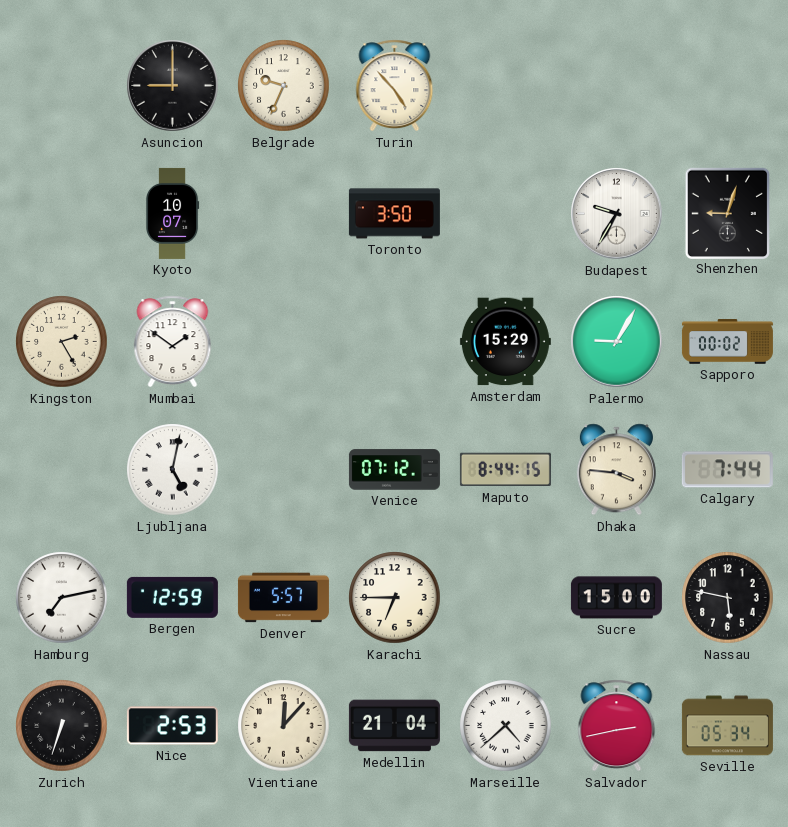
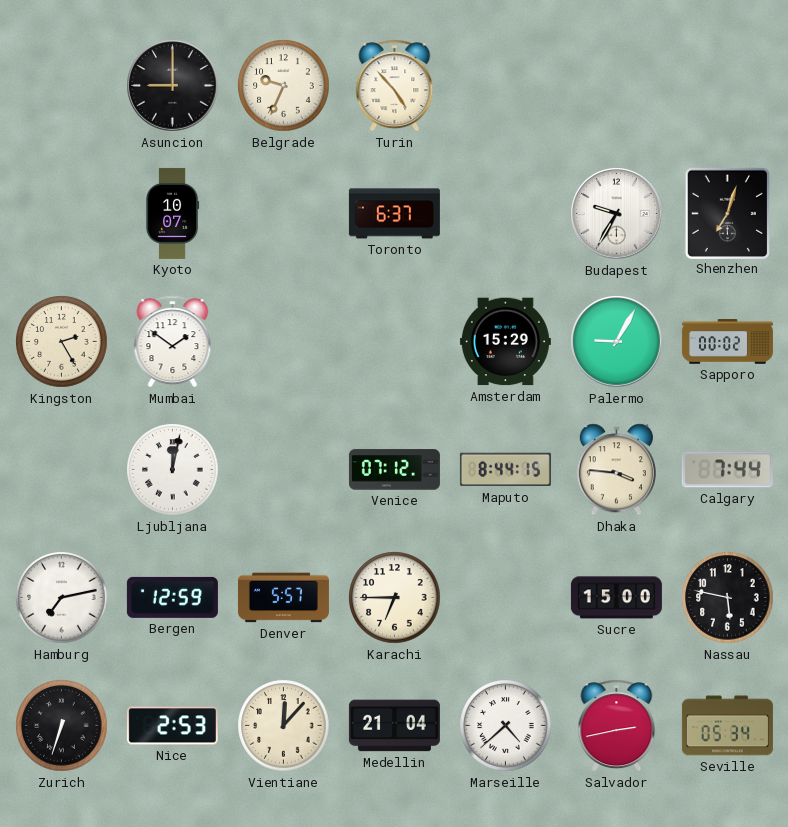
Toronto: 3:50 -> 6:37
Shenzhen: 9:03 -> 7:03
Ljubljana: 5:02 -> 12:02
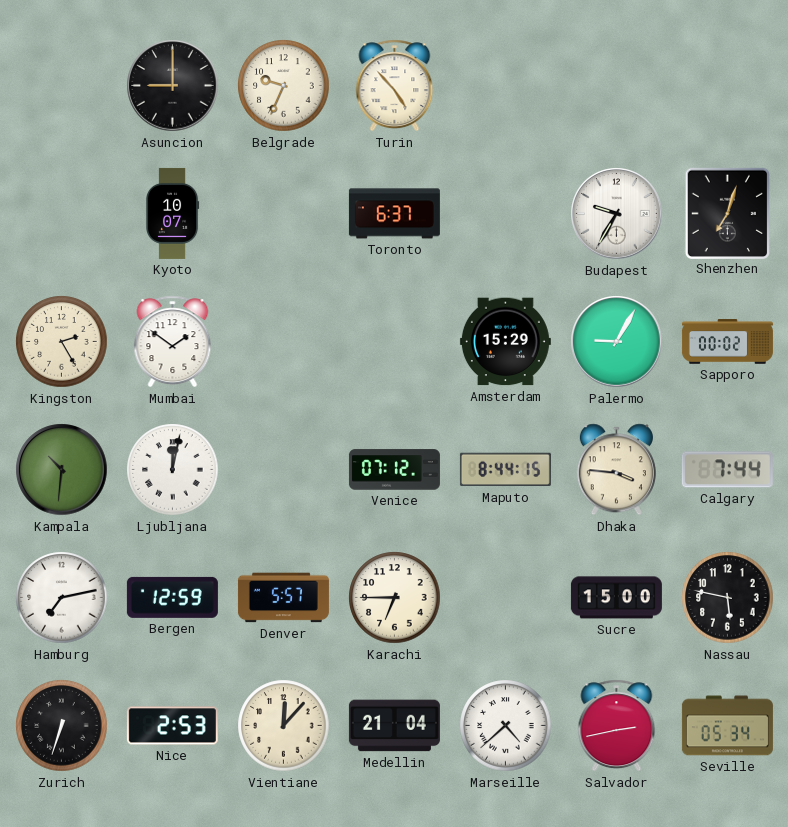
Kampala: none -> 10:31
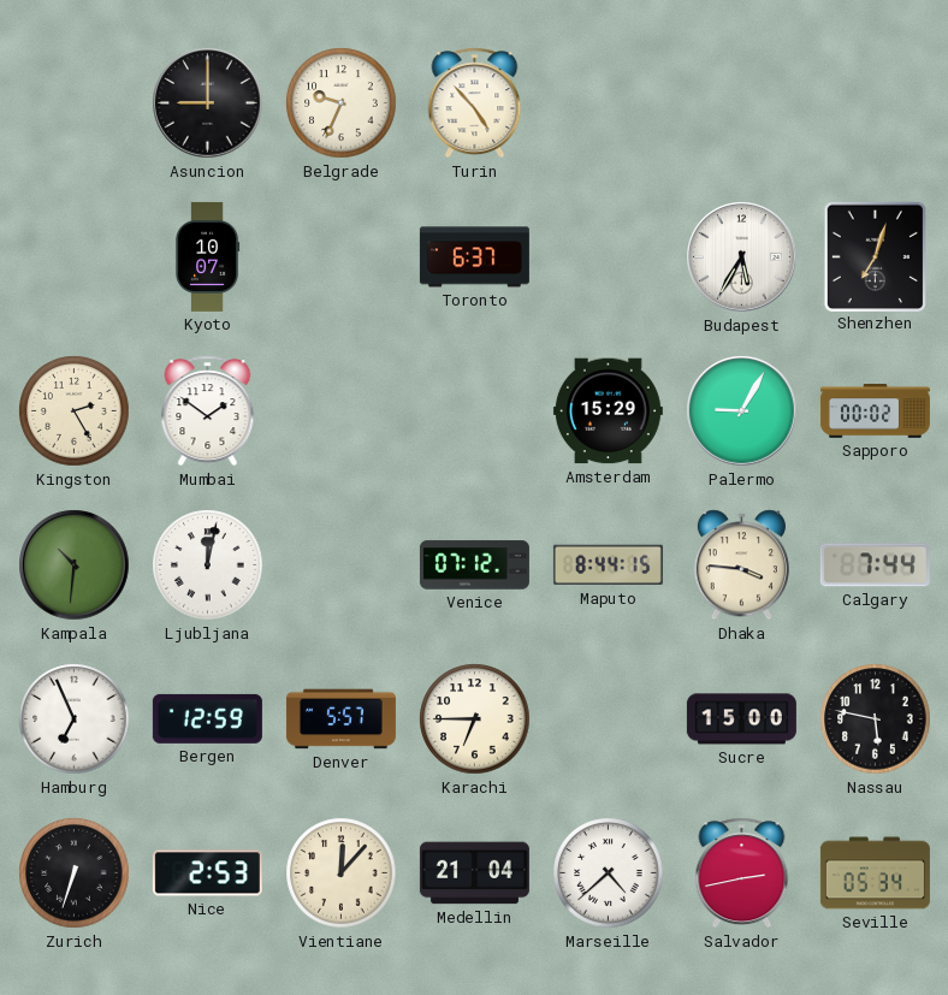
Budapest: 9:35 -> 5:35
Hamburg: 7:13 -> 6:56
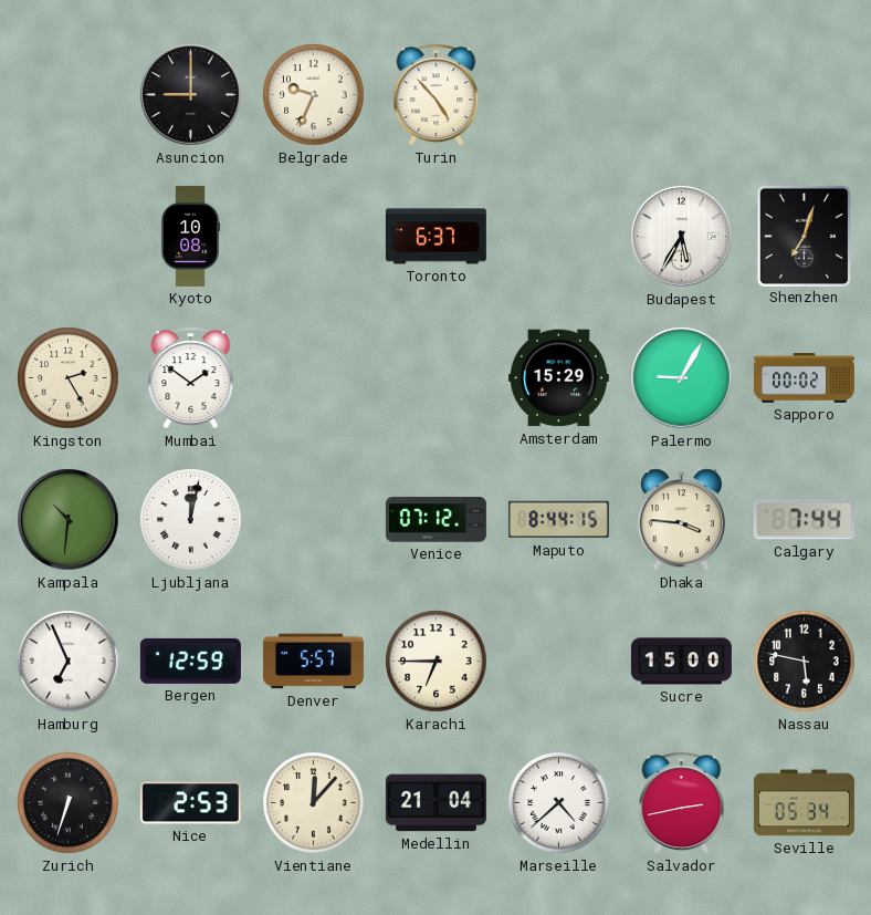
Kyoto: 10:07 -> 10:08
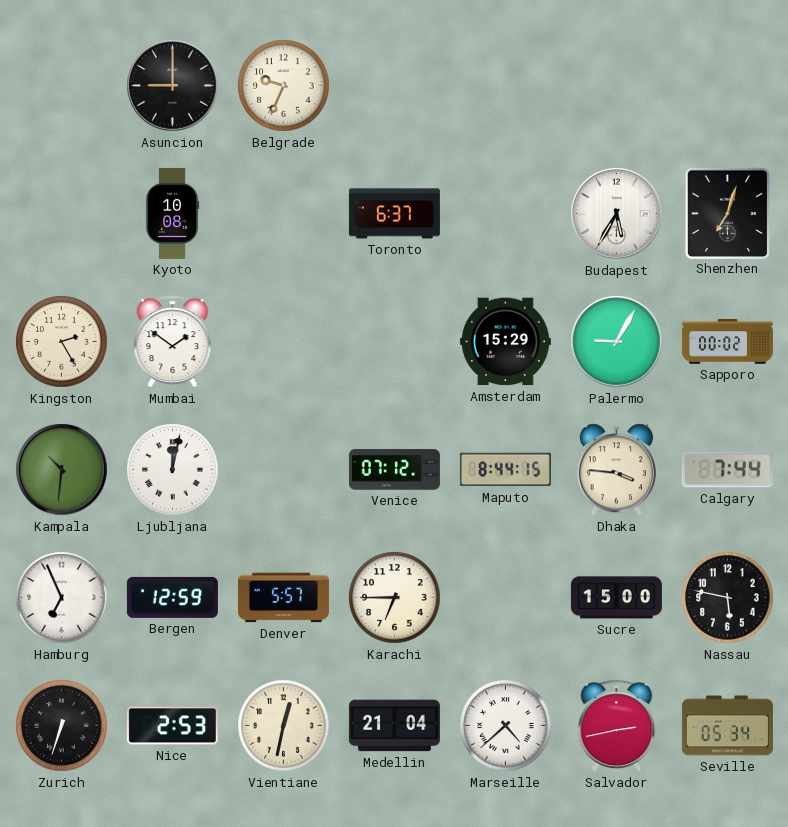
Turin: 4:53 -> none
Vientiane: 12:07 -> 12:32
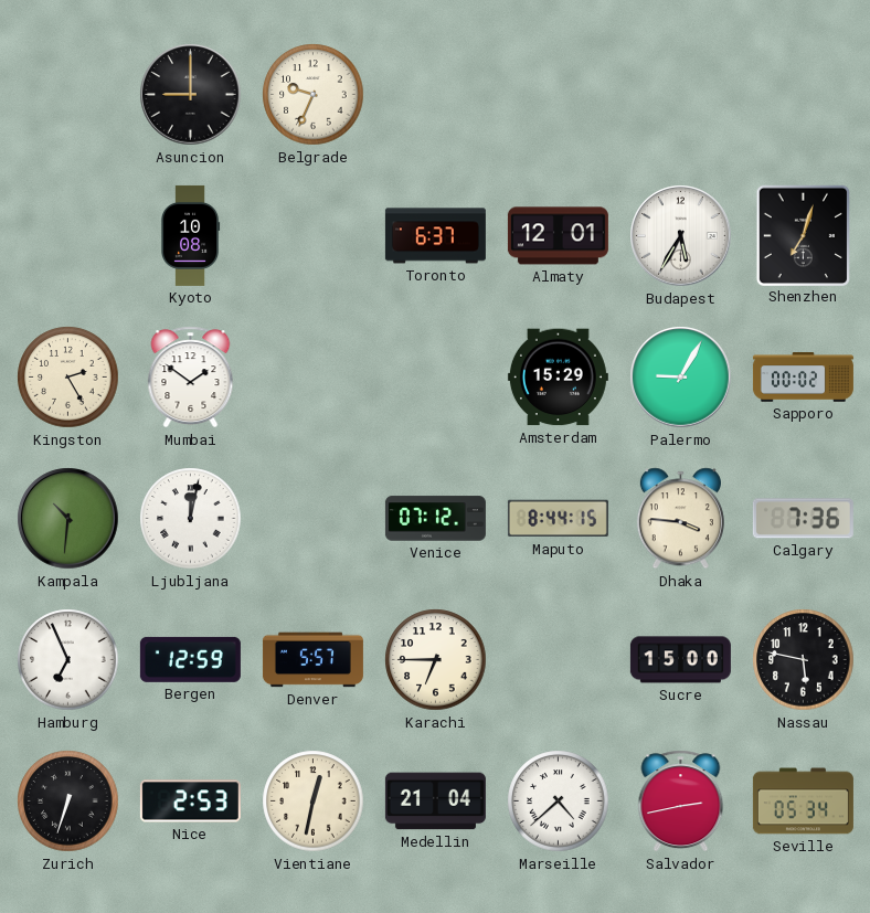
Almaty: none -> 12:01
Calgary: 7:44 -> 7:36
